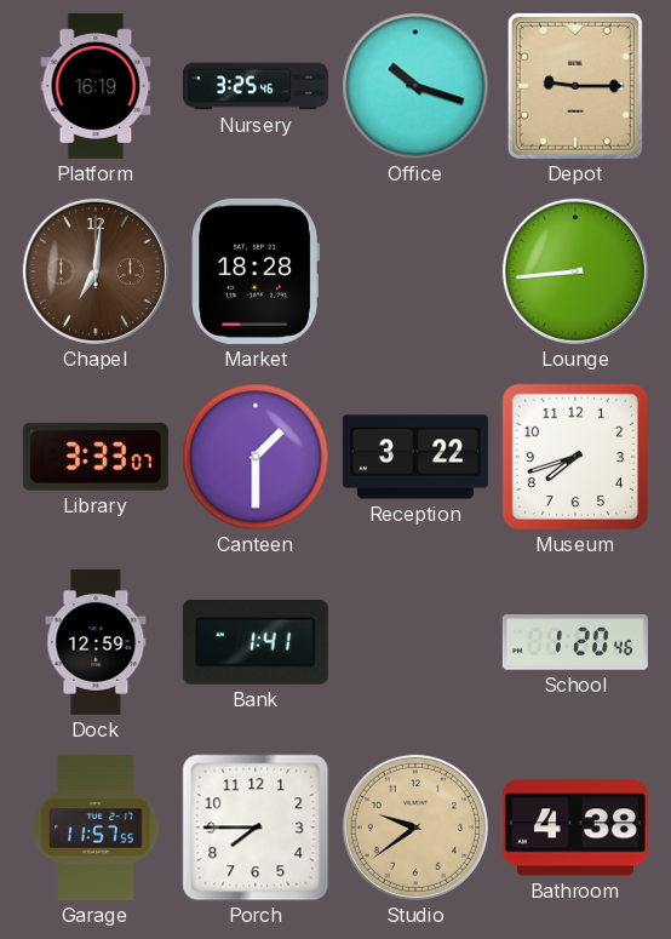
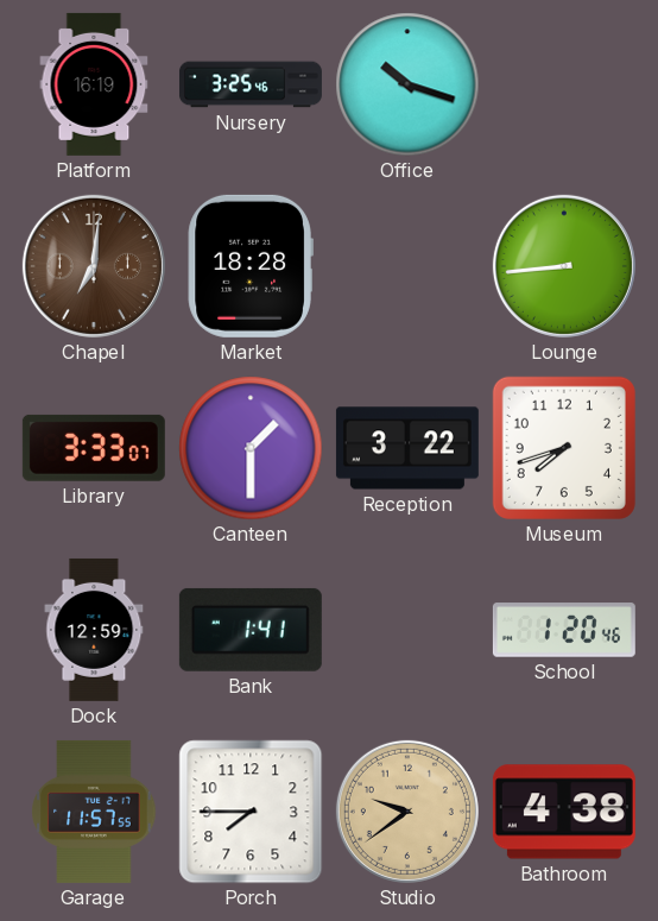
Depot: 9:15 -> none
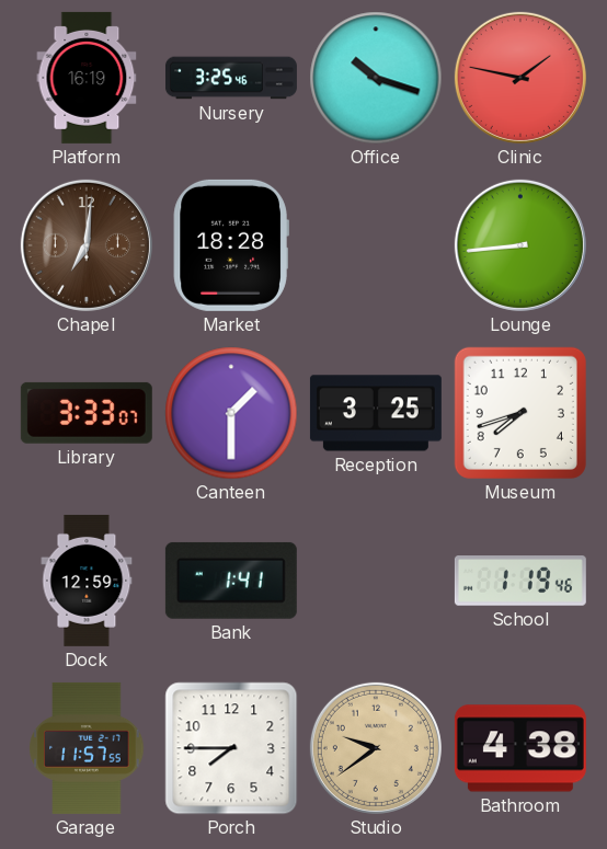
Clinic: none -> 1:47
Reception: 3:22 -> 3:25
School: 1:20 -> 1:19
